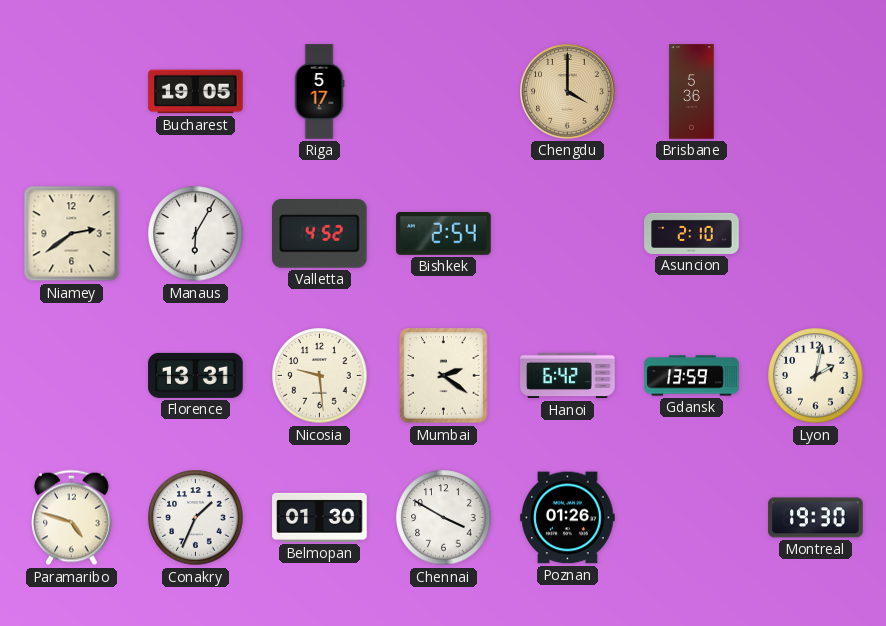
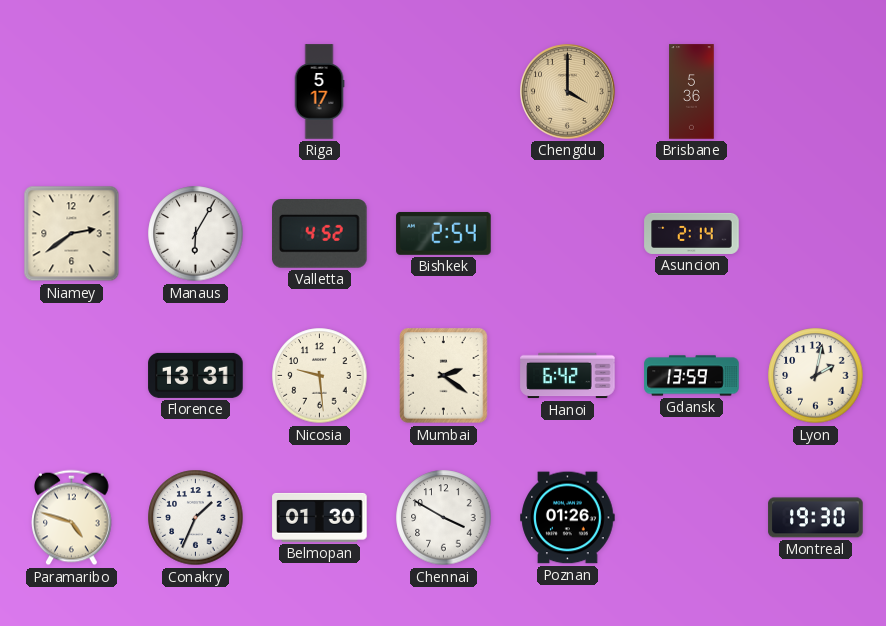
Bucharest: 19:05 -> none
Asuncion: 2:10 -> 2:14
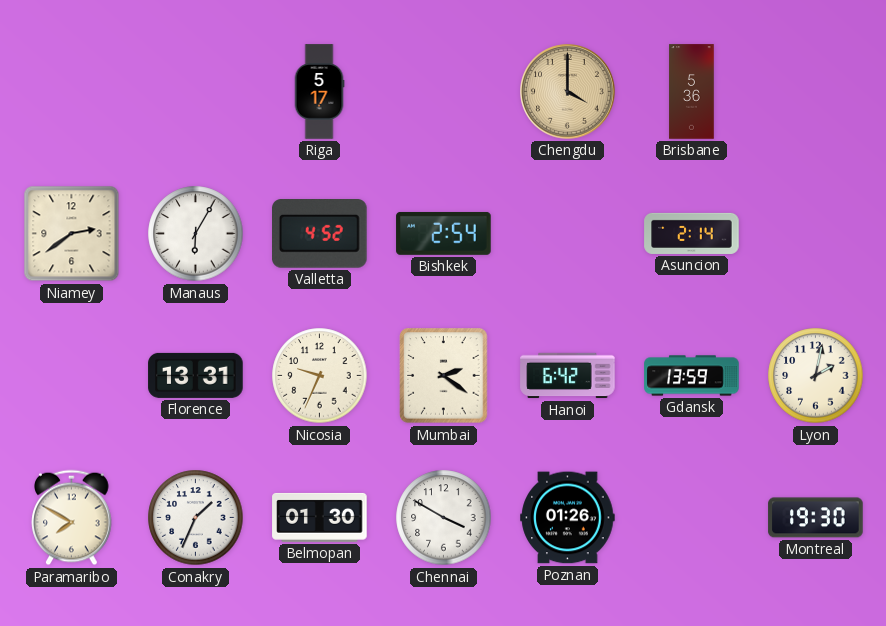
Nicosia: 9:29 -> 9:34
Paramaribo: 4:48 -> 7:50
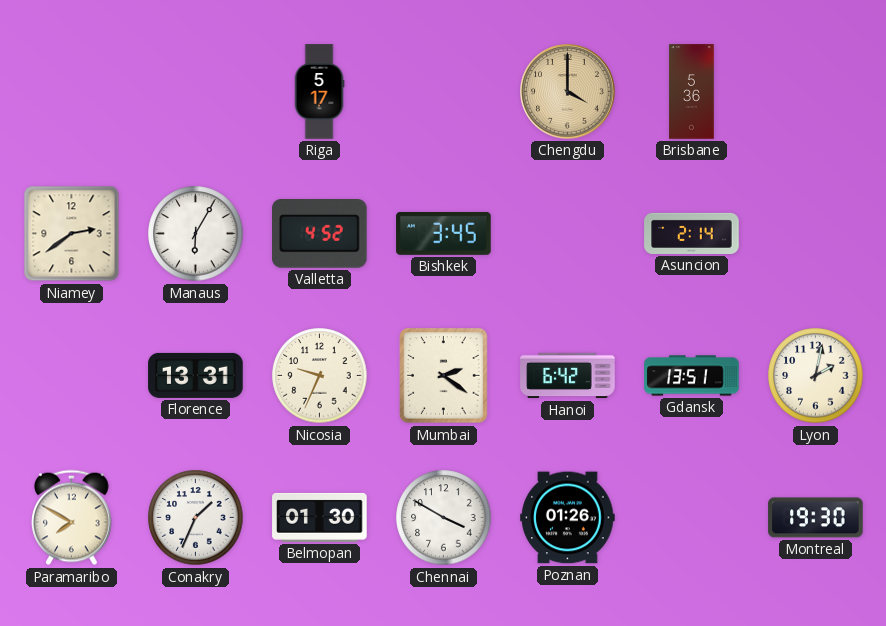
Bishkek: 2:54 -> 3:45
Gdansk: 13:59 -> 13:51
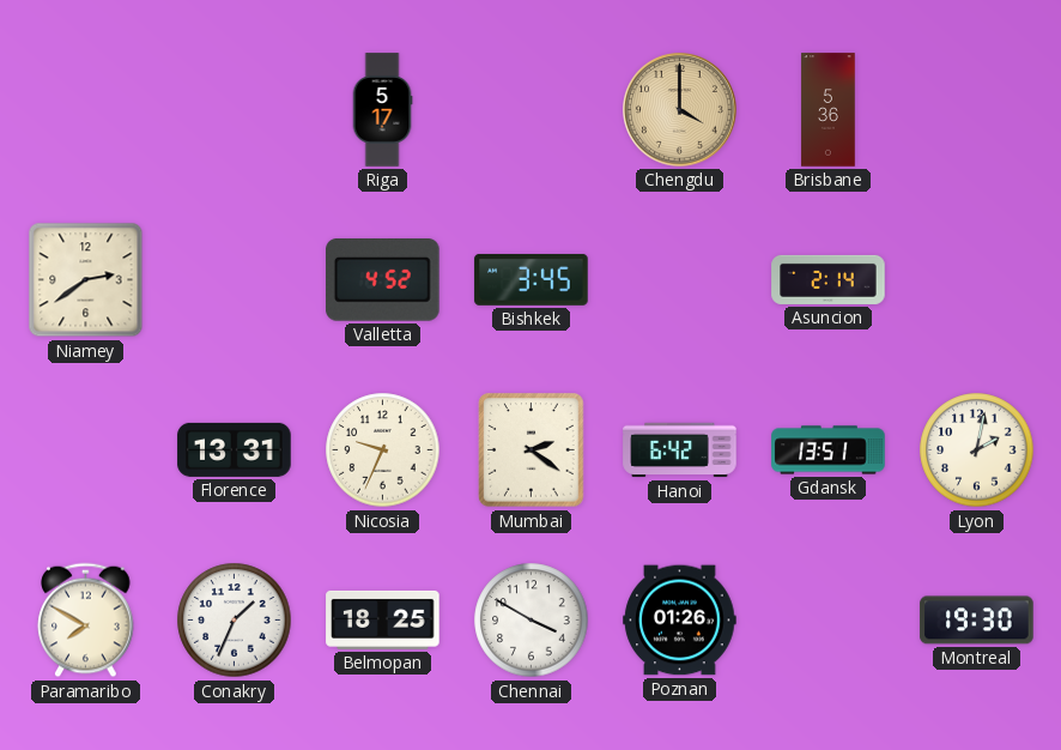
Manaus: 6:05 -> none
Belmopan: 01:30 -> 18:25
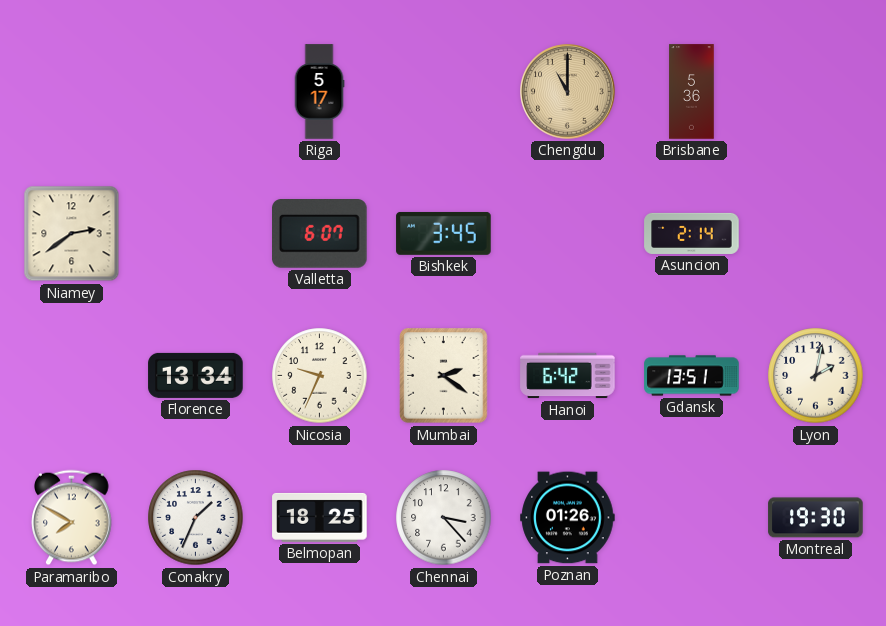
Chengdu: 4:00 -> 11:00
Valletta: 4:52 -> 6:07
Florence: 13:31 -> 13:34
Chennai: 3:50 -> 3:23
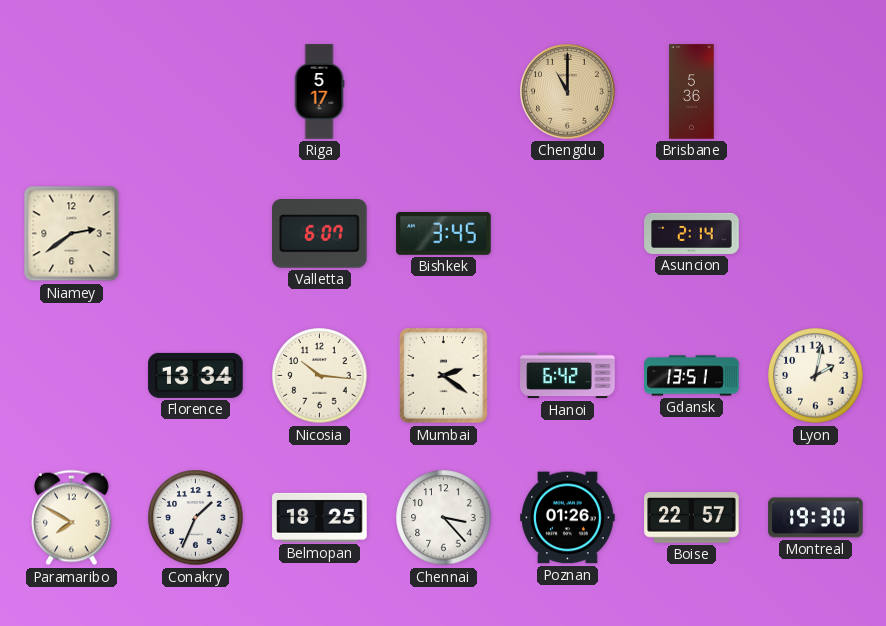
Nicosia: 9:34 -> 10:16
Boise: none -> 22:57
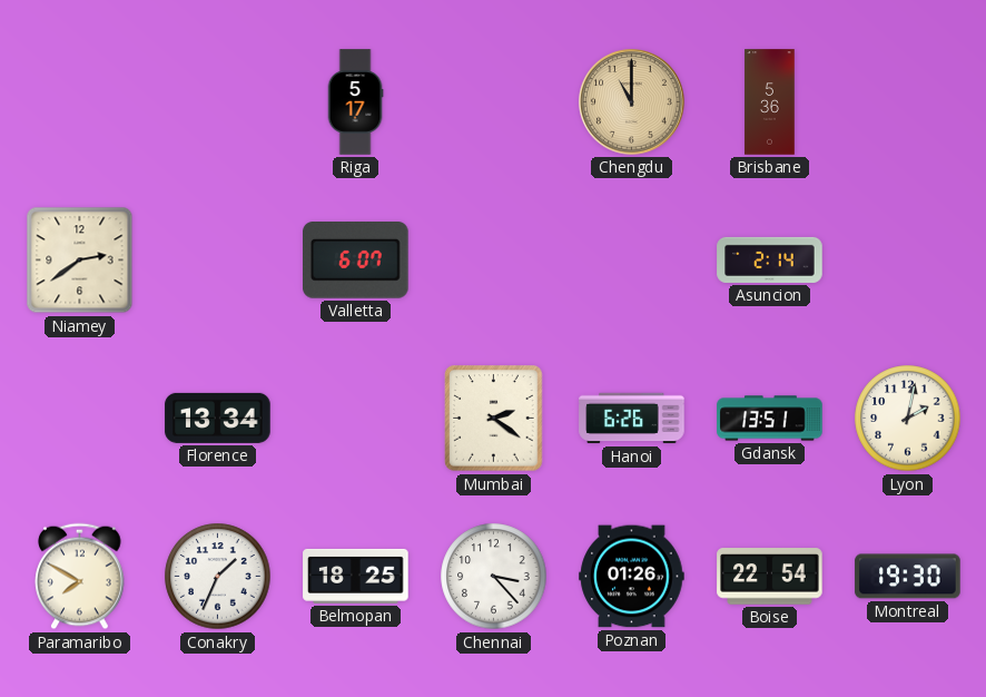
Bishkek: 3:45 -> none
Nicosia: 10:16 -> none
Hanoi: 6:42 -> 6:26
Boise: 22:57 -> 22:54
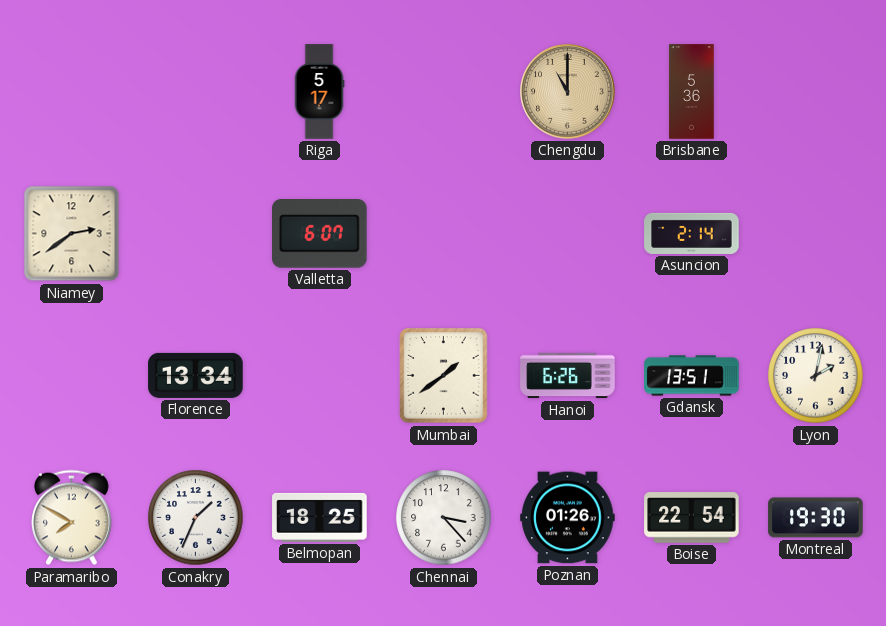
Mumbai: 2:21 -> 1:39
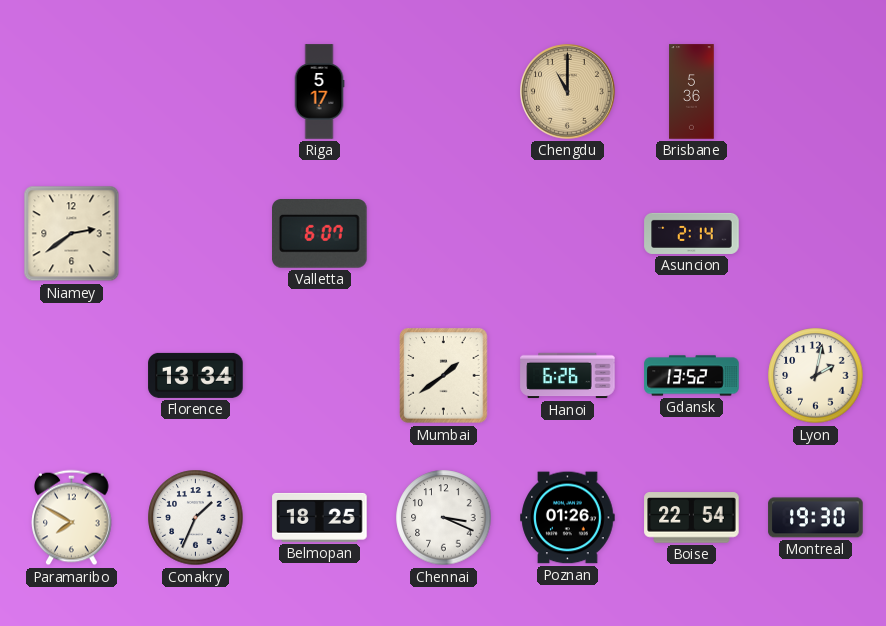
Gdansk: 13:51 -> 13:52
Chennai: 3:23 -> 3:19
